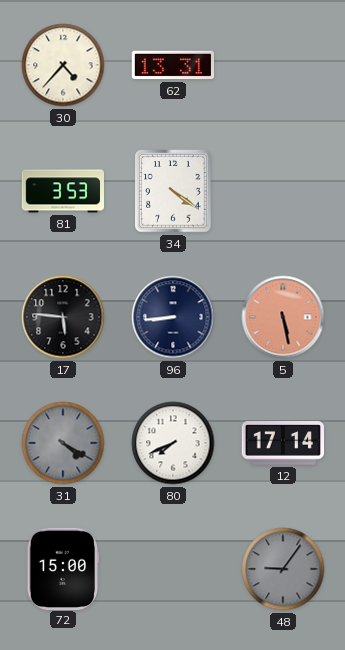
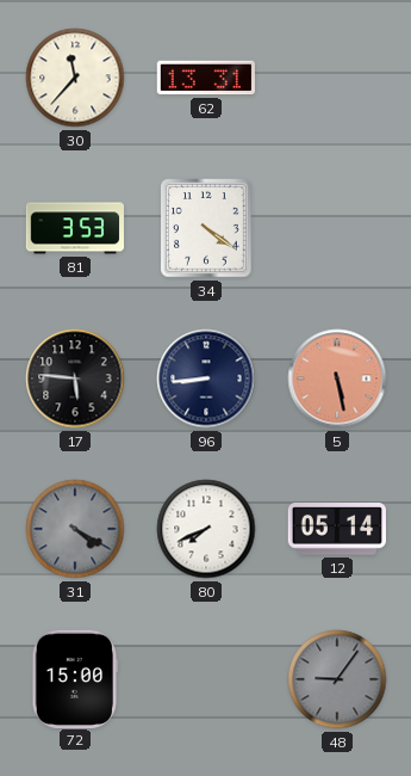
30: 4:37 -> 11:37
12: 17:14 -> 05:14
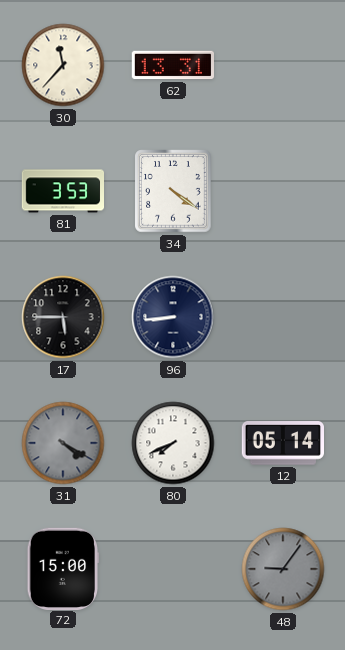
17: 5:46 -> 5:45
5: 5:28 -> none
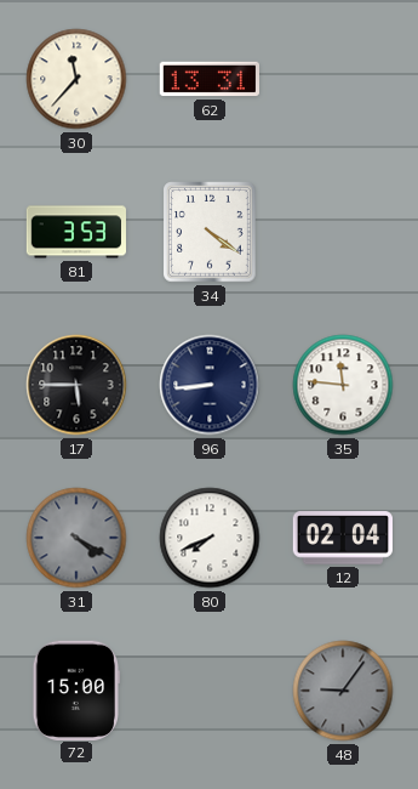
35: none -> 11:46
12: 05:14 -> 02:04
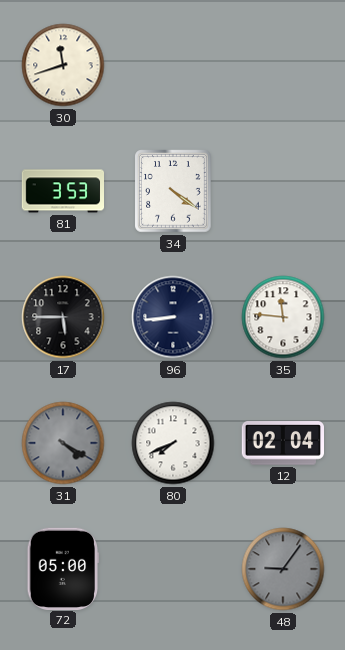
30: 11:37 -> 11:42
62: 13:31 -> none
72: 15:00 -> 05:00
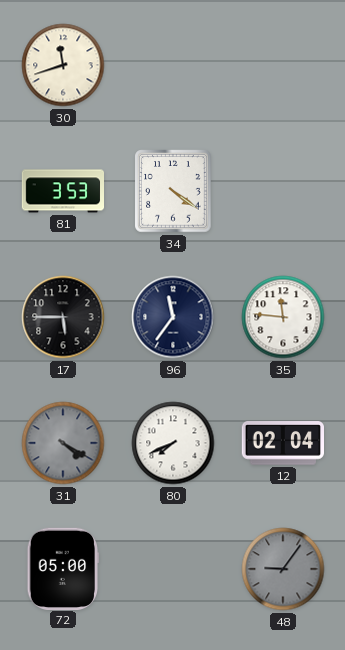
96: 8:44 -> 11:36
